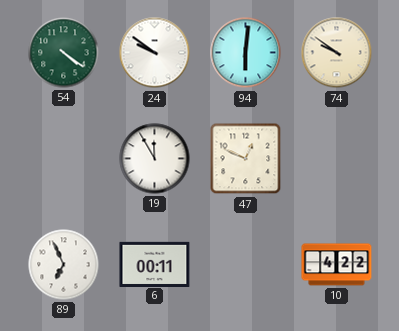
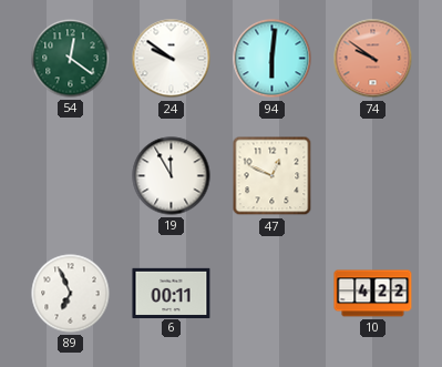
54: 4:21 -> 12:21
74 dial: cream -> salmon
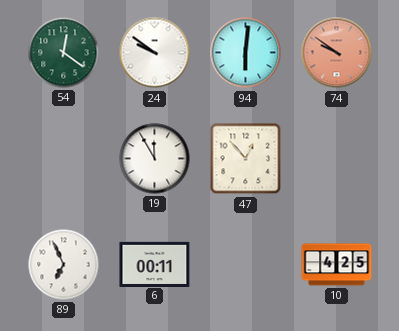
47: 12:49 -> 12:53
10: 4:22 -> 4:25
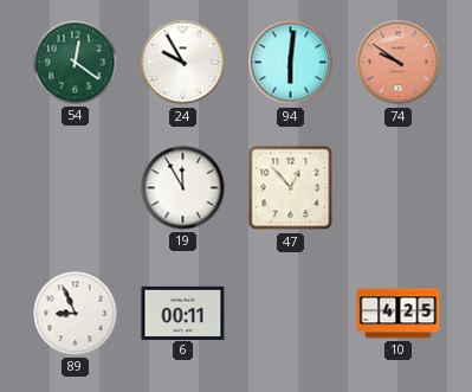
24: 9:51 -> 9:55
89: 6:56 -> 8:56
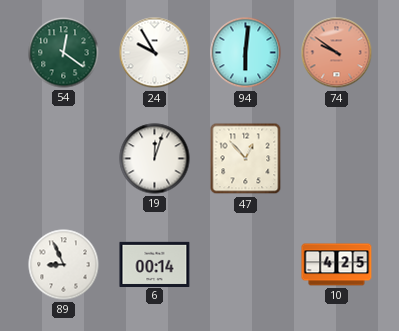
19: 11:55 -> 12:03
6: 00:11 -> 00:14
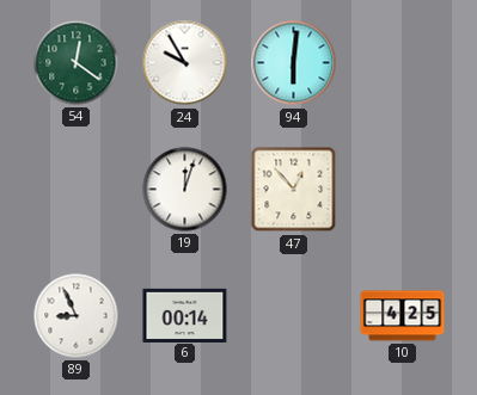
74: 9:51 -> none
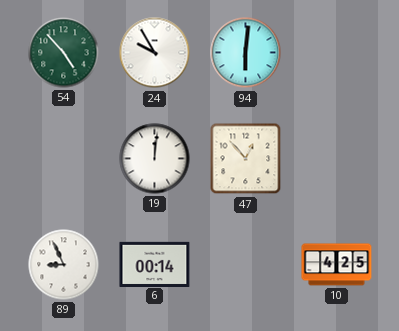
54: 12:21 -> 4:53
19: 12:03 -> 12:01
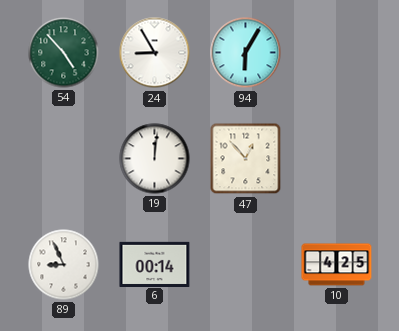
24: 9:55 -> 8:55
94: 6:01 -> 6:05
